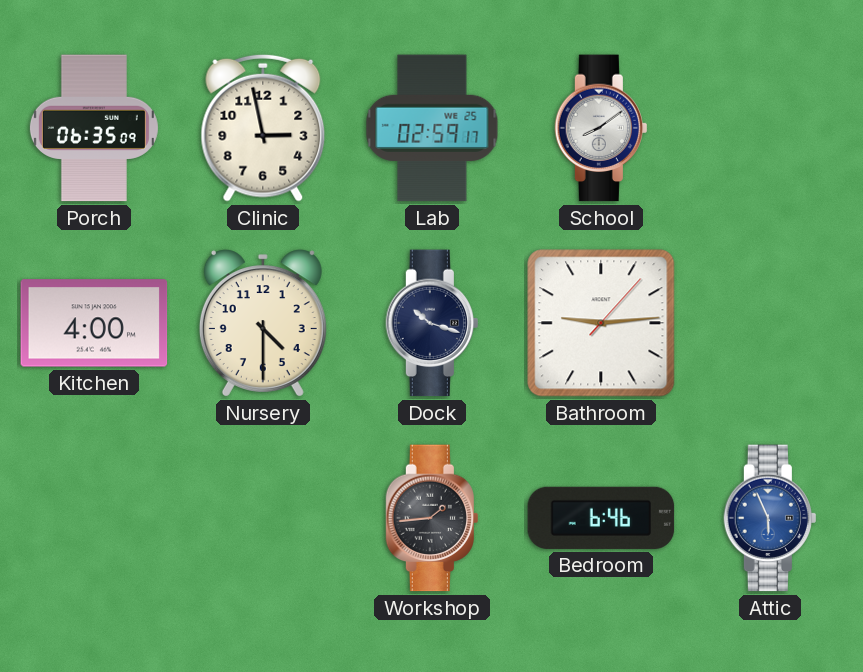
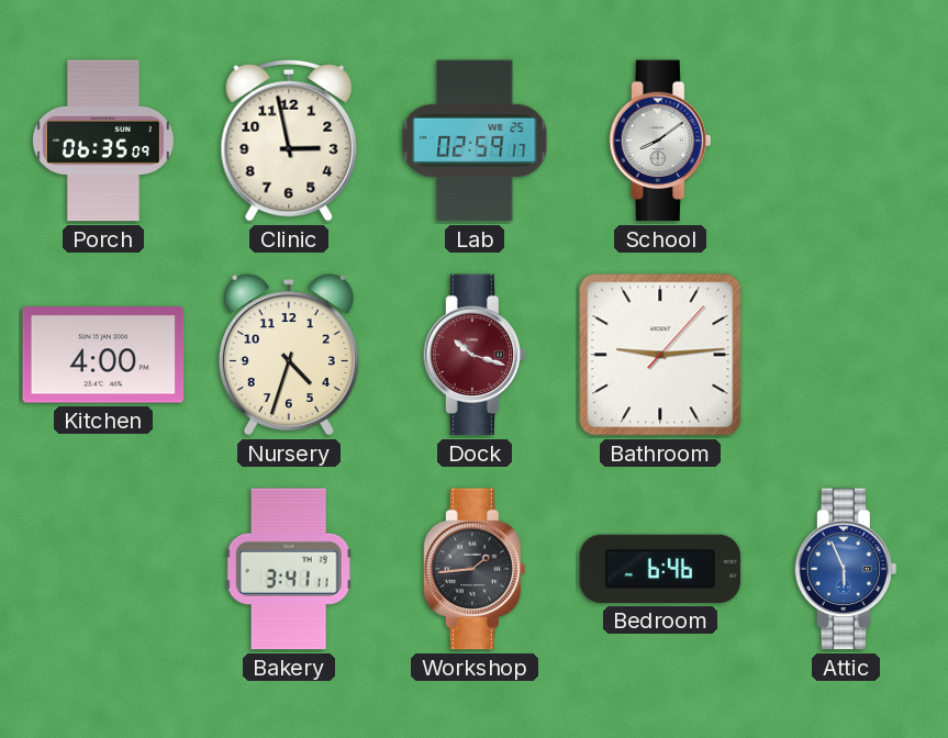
Nursery: 4:30 -> 4:33
Dock dial: navy -> burgundy
Bakery: none -> 3:41
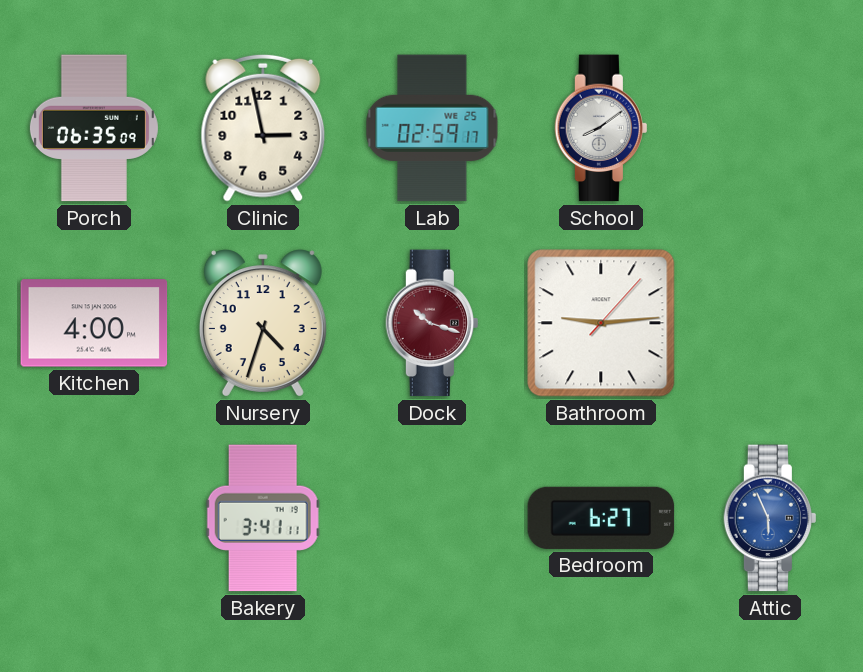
Workshop: 1:44 -> none
Bedroom: 6:46 -> 6:27
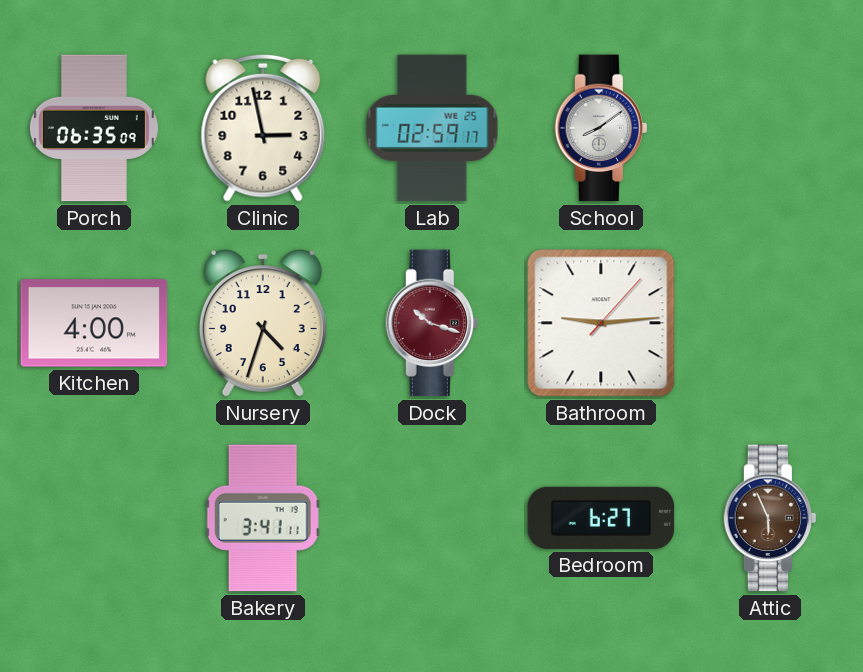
Attic dial: blue -> brown
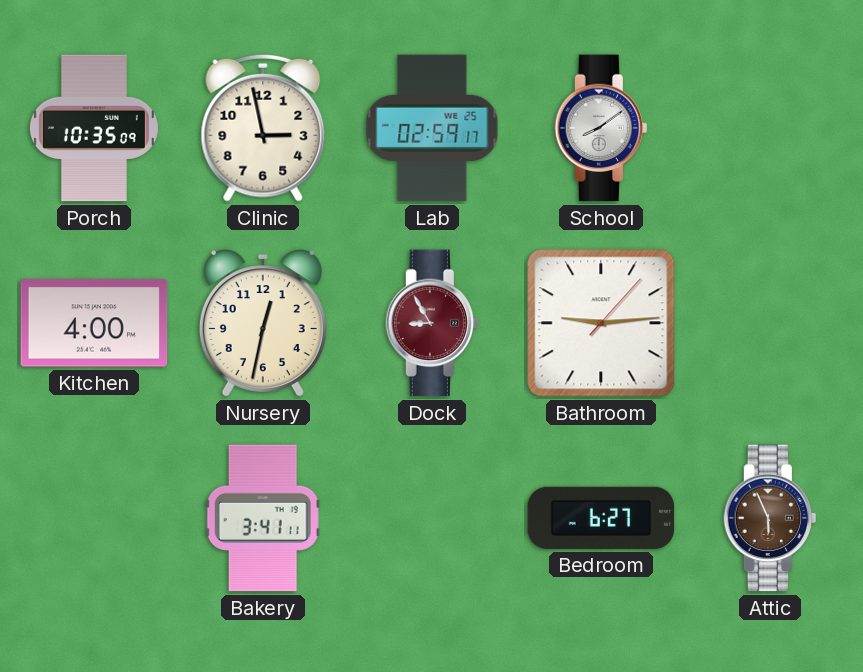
Porch: 06:35 -> 10:35
Nursery: 4:33 -> 12:32
Dock: 10:18 -> 8:55
